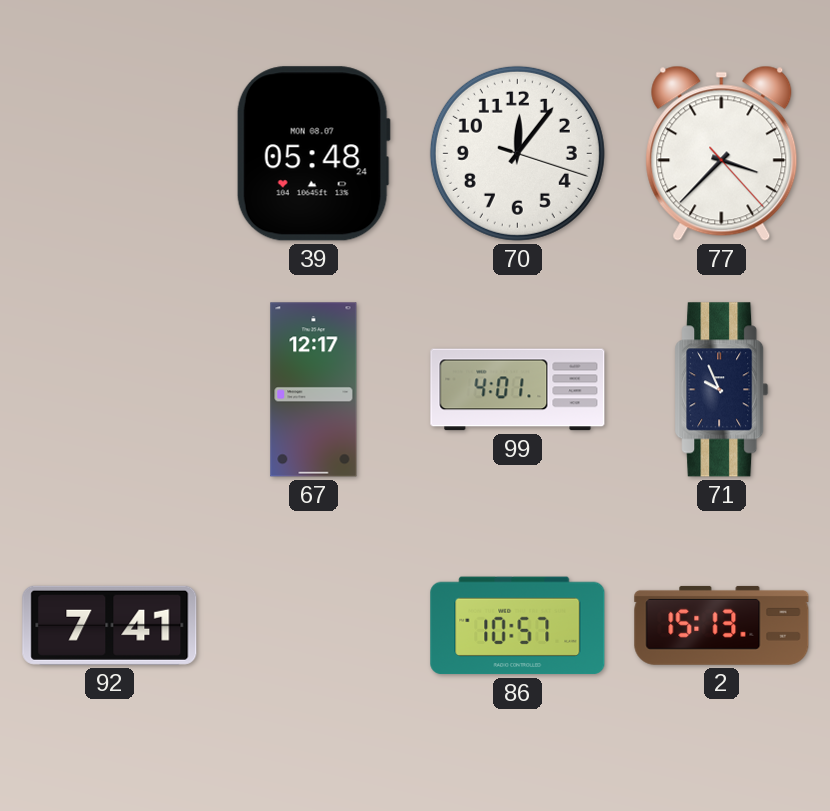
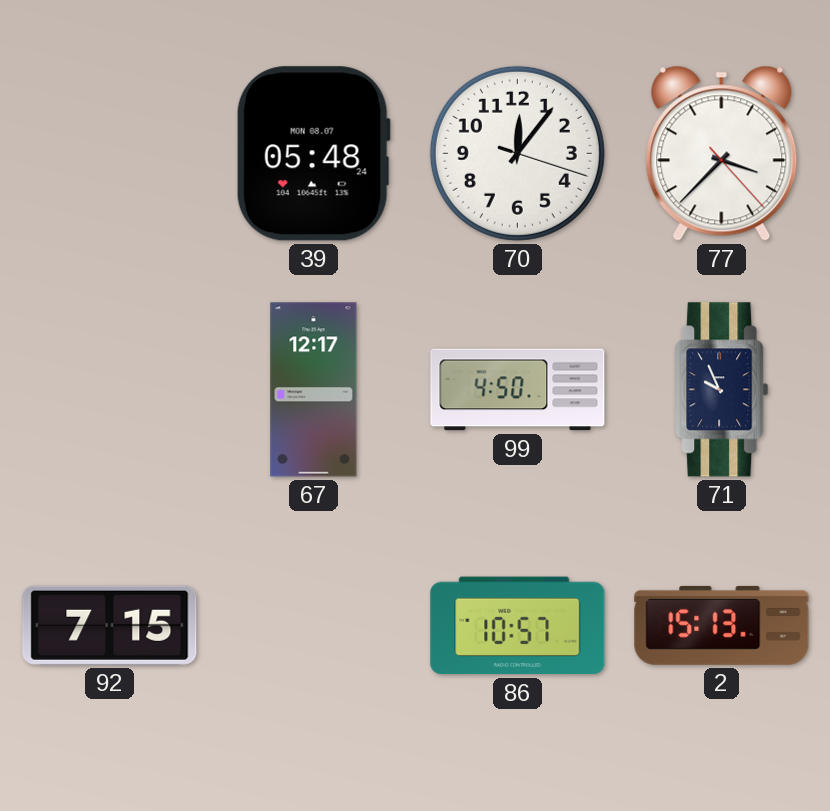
99: 4:01 -> 4:50
92: 7:41 -> 7:15
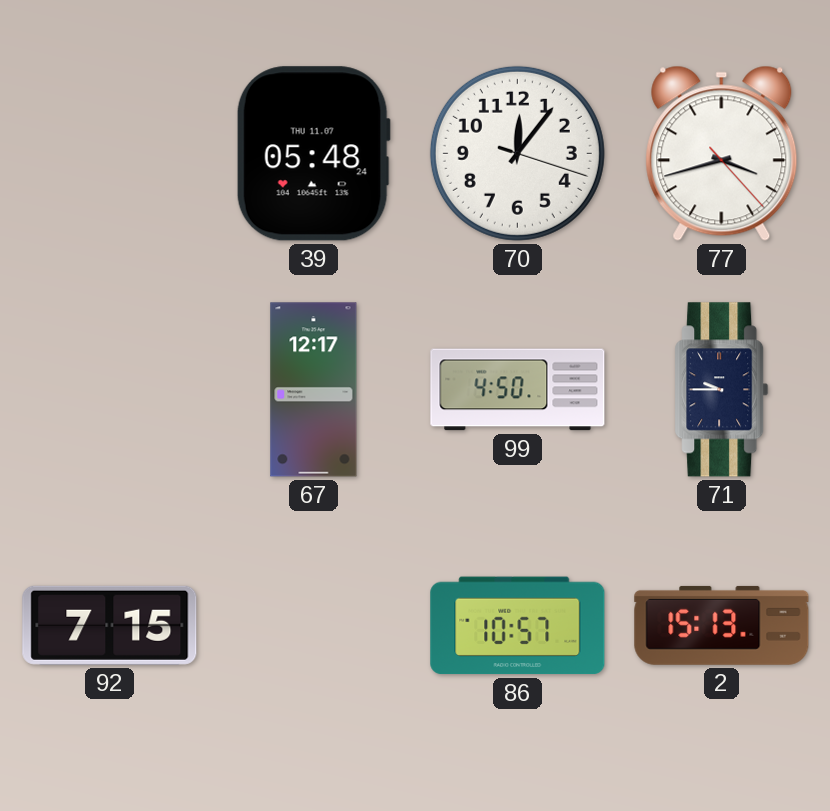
39 date: MON 08.07 -> THU 11.07
77: 3:37 -> 3:42
71: 9:56 -> 9:45
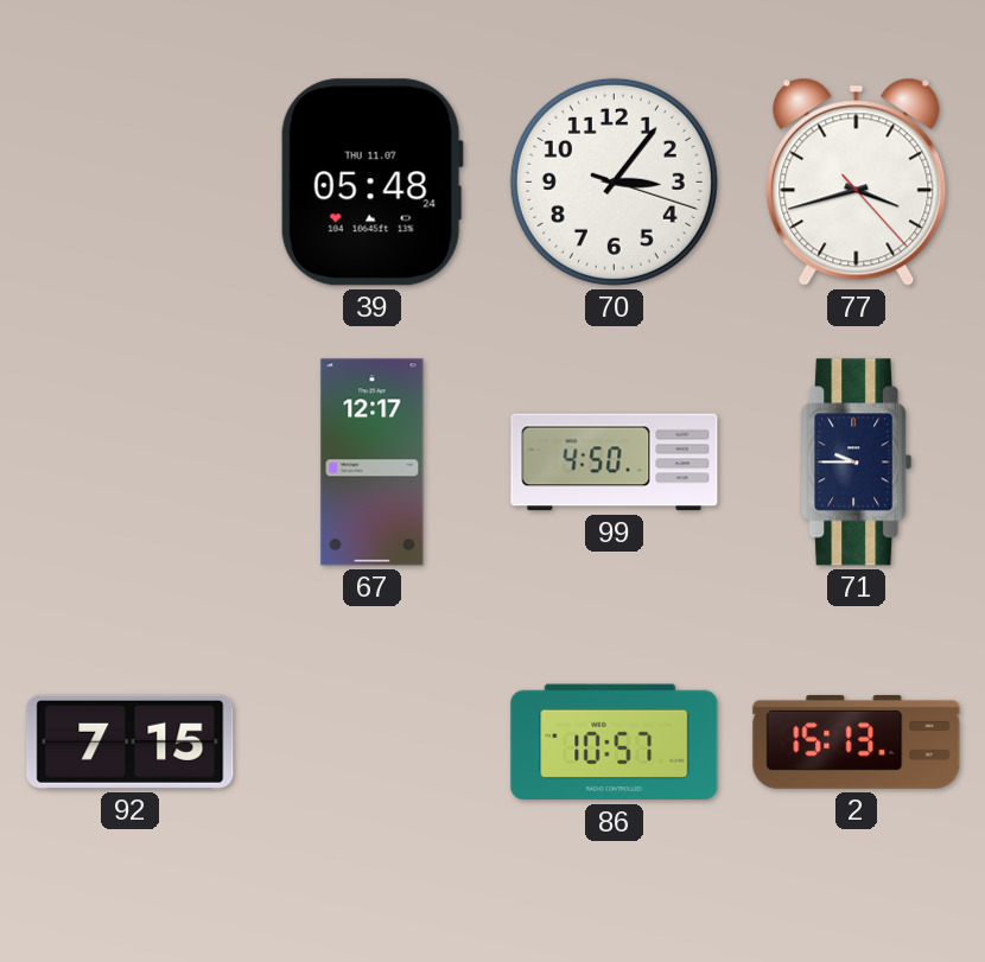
70: 12:06 -> 3:06
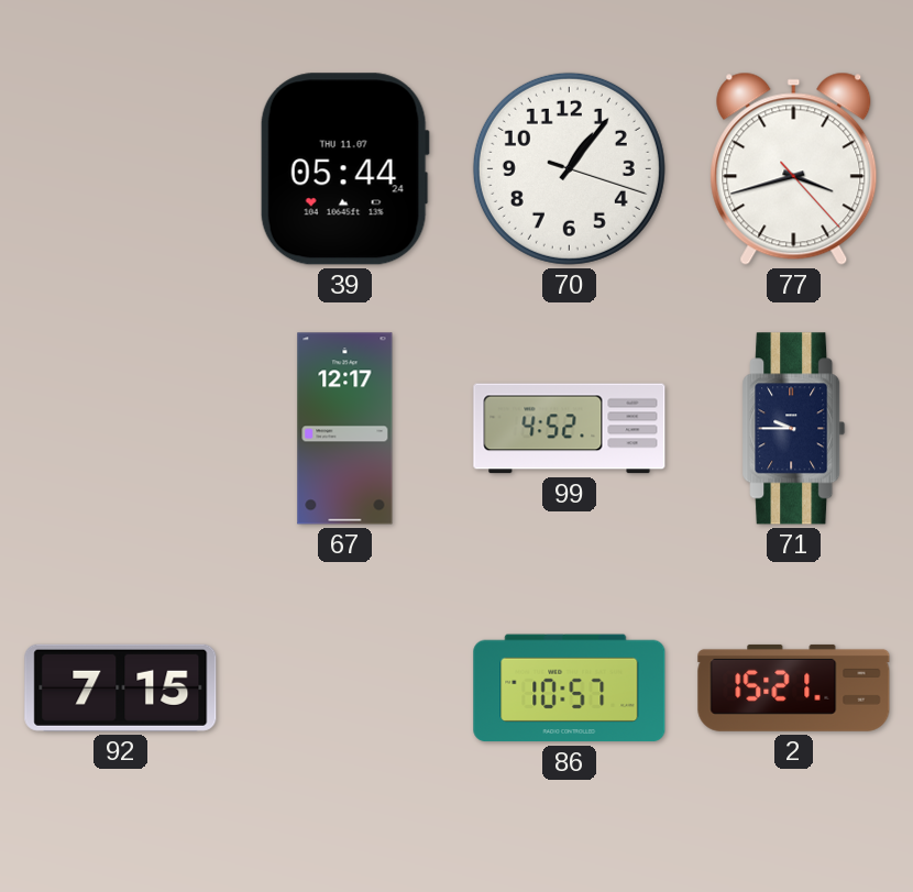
39: 05:48 -> 05:44
70: 3:06 -> 1:06
99: 4:50 -> 4:52
2: 15:13 -> 15:21
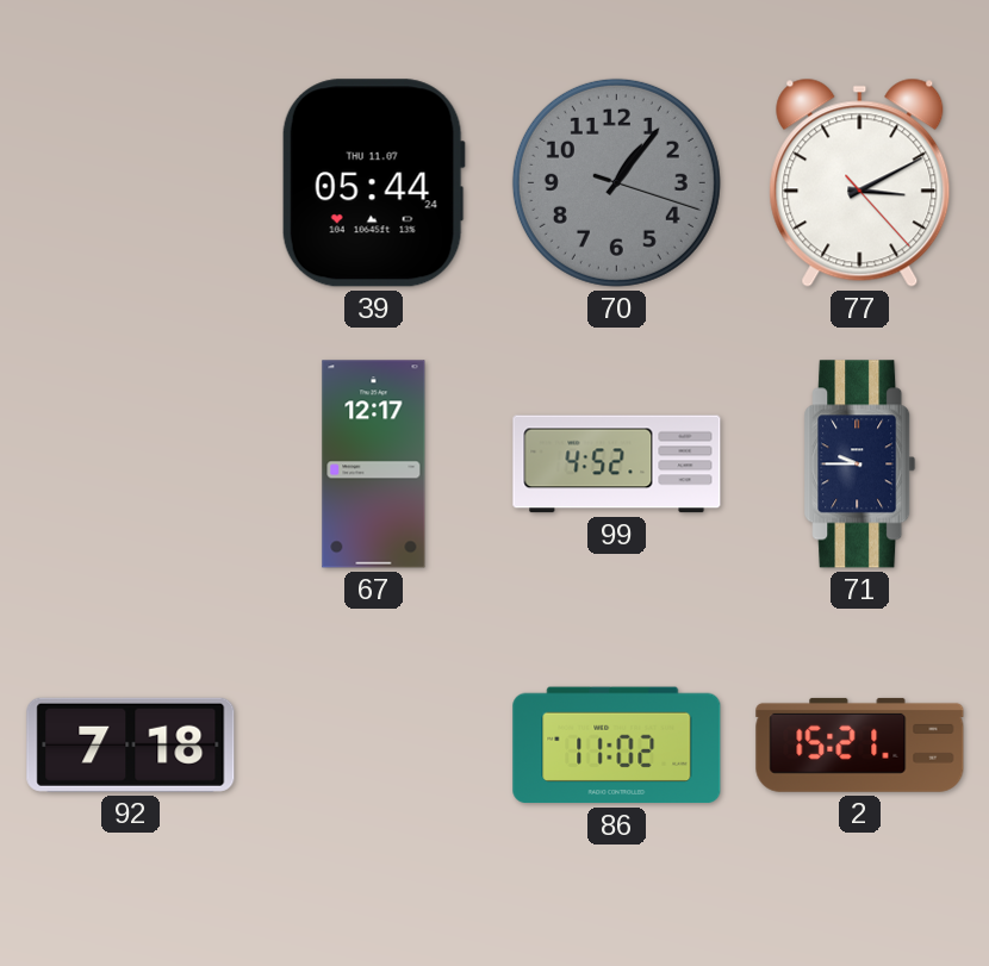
70 dial: white -> grey
77: 3:42 -> 3:10
92: 7:15 -> 7:18
86: 10:57 -> 11:02
